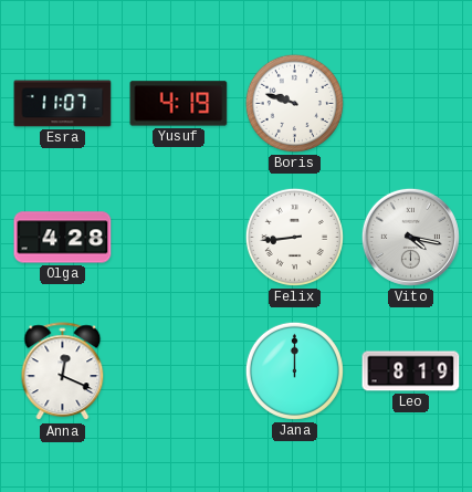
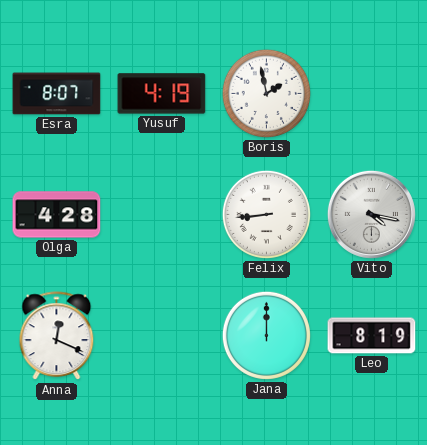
Esra: 11:07 -> 8:07
Boris: 9:48 -> 1:58
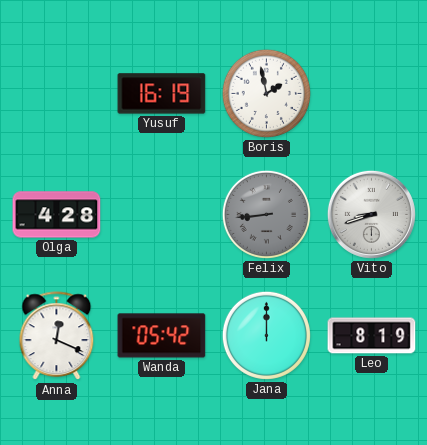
Esra: 8:07 -> none
Yusuf: 4:19 -> 16:19
Felix dial: white -> grey
Vito: 4:17 -> 8:42
Wanda: none -> 05:42
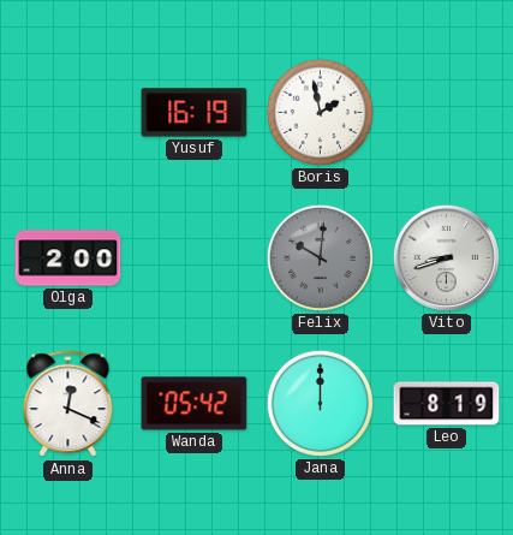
Olga: 4:28 -> 2:00
Felix: 8:44 -> 10:01
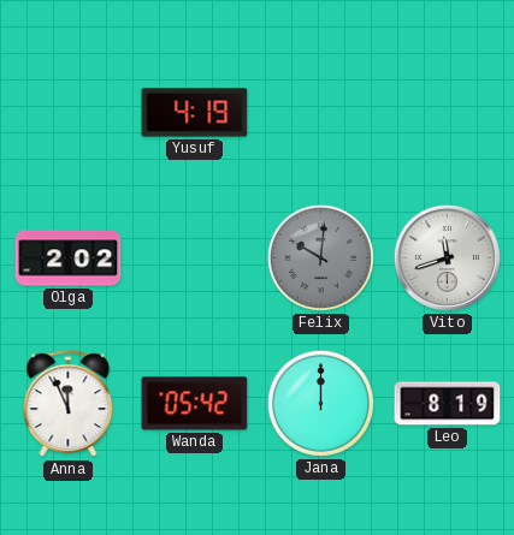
Yusuf: 16:19 -> 4:19
Boris: 1:58 -> none
Olga: 2:00 -> 2:02
Vito: 8:42 -> 11:42
Anna: 12:19 -> 11:56
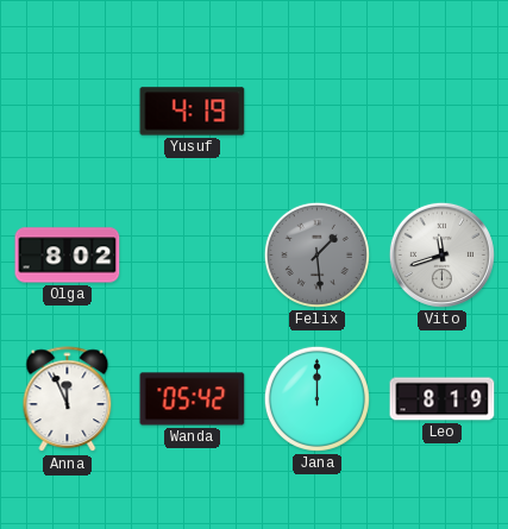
Olga: 2:02 -> 8:02
Felix: 10:01 -> 1:29
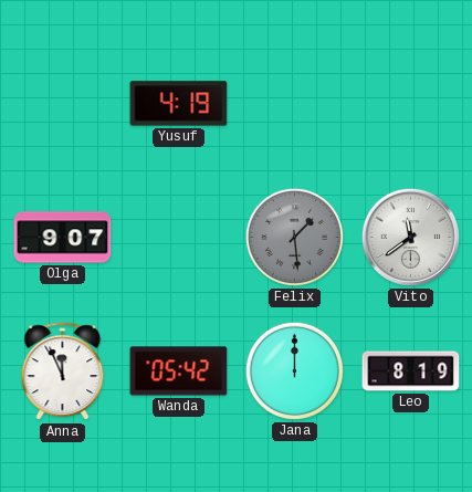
Olga: 8:02 -> 9:07
Vito: 11:42 -> 11:39
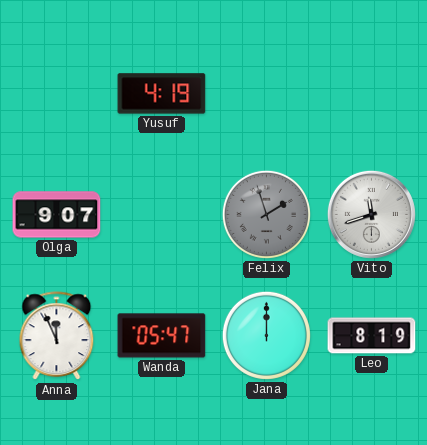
Felix: 1:29 -> 1:57
Vito: 11:39 -> 11:42
Wanda: 05:42 -> 05:47
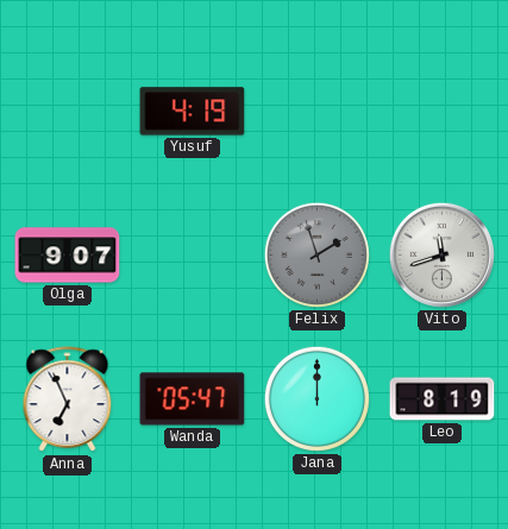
Anna: 11:56 -> 6:56
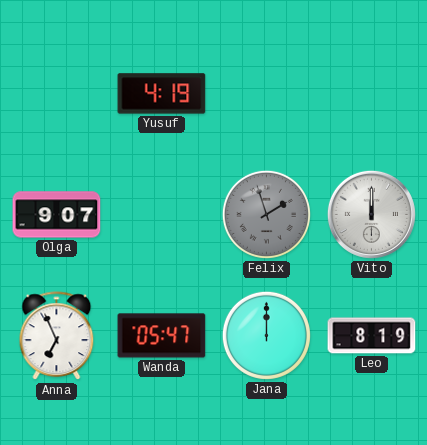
Vito: 11:42 -> 12:00
